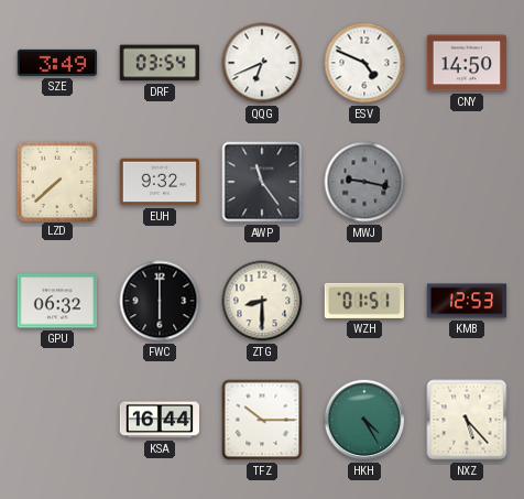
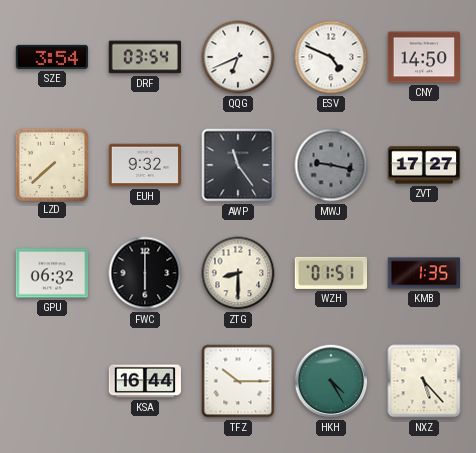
SZE: 3:49 -> 3:54
ZVT: none -> 17:27
KMB: 12:53 -> 1:35
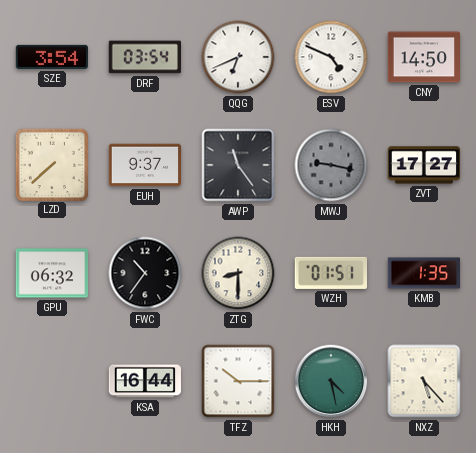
EUH: 9:32 -> 9:37
FWC: 6:00 -> 10:36
HKH: 4:25 -> 4:28
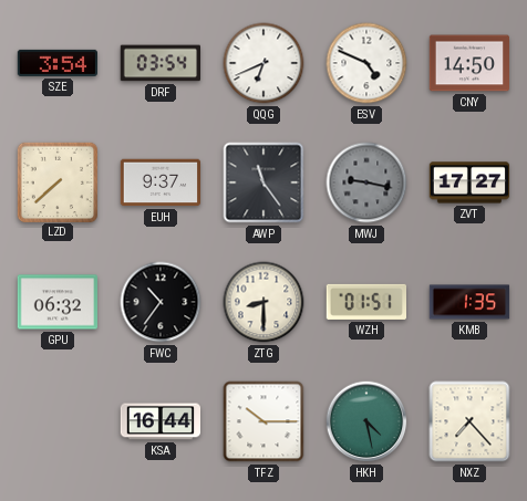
NXZ: 5:23 -> 7:23
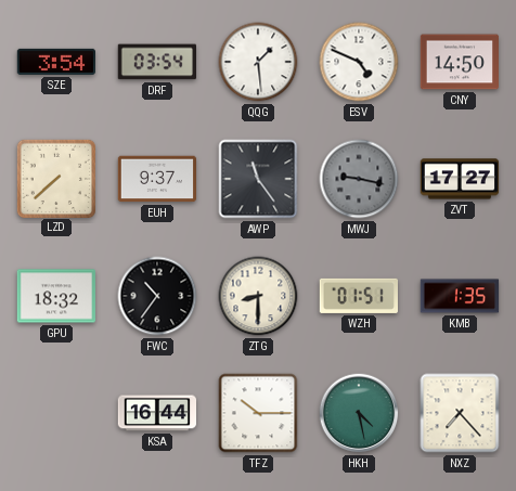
QQG: 6:41 -> 1:29
GPU: 06:32 -> 18:32
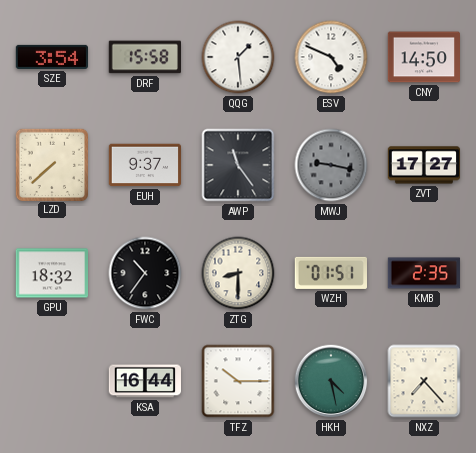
DRF: 03:54 -> 15:58
KMB: 1:35 -> 2:35
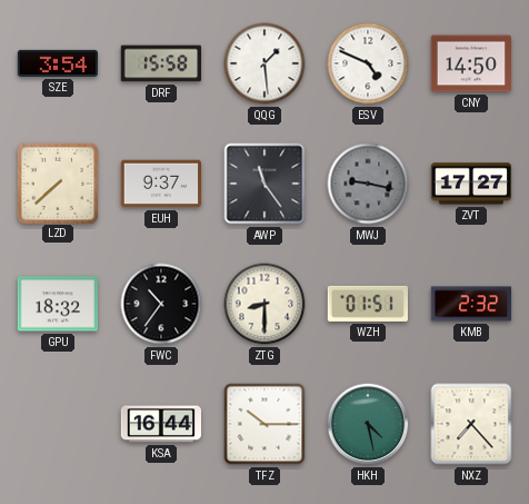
KMB: 2:35 -> 2:32
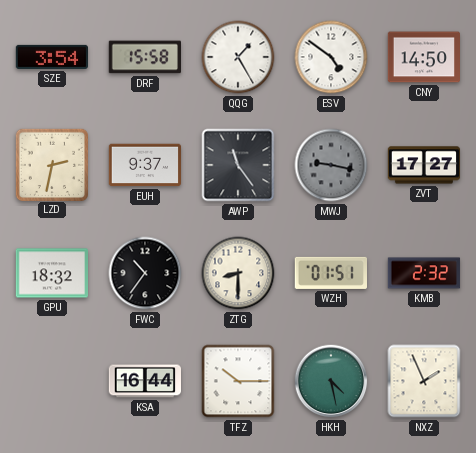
QQG: 1:29 -> 1:25
ESV: 4:49 -> 4:51
LZD: 7:38 -> 2:32
NXZ: 7:23 -> 1:56
